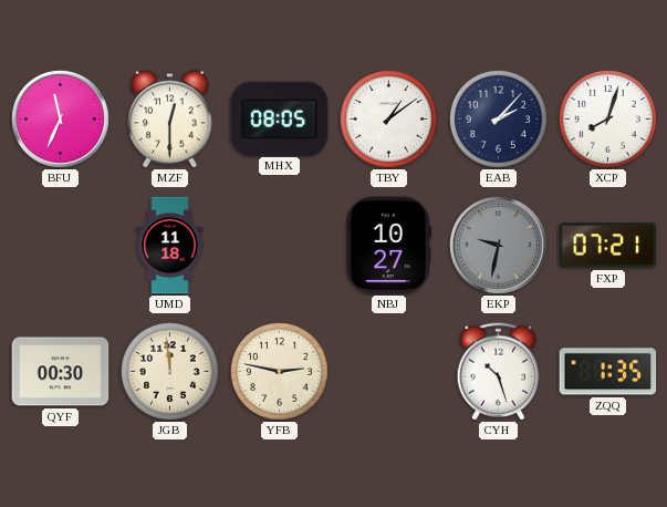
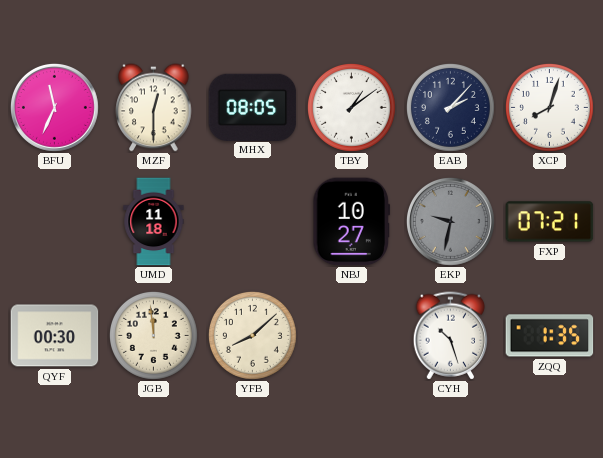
YFB: 2:47 -> 8:08
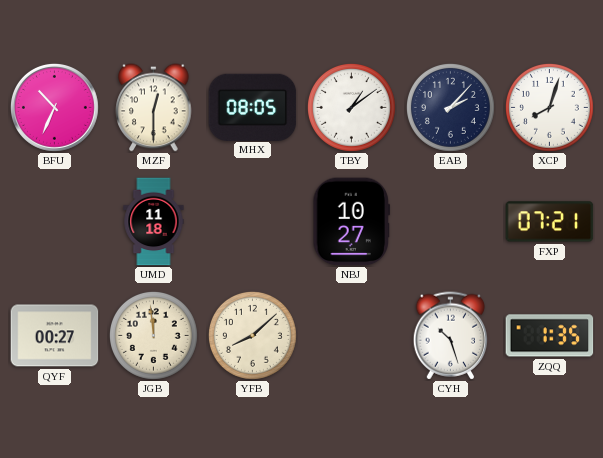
BFU: 11:34 -> 10:34
EKP: 9:32 -> none
QYF: 00:30 -> 00:27
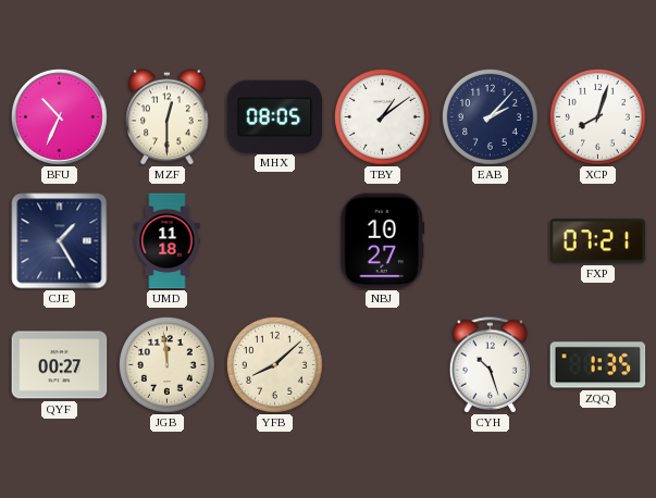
CJE: none -> 1:25
